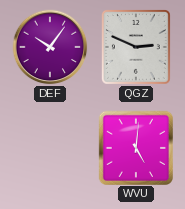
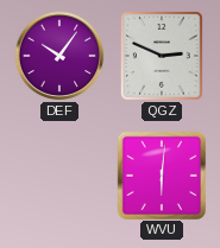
WVU: 5:01 -> 6:01
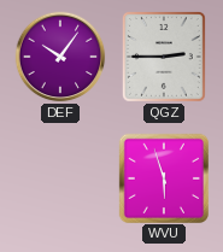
QGZ: 2:49 -> 2:45
WVU: 6:01 -> 5:57
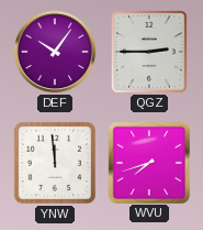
YNW: none -> 11:59
WVU: 5:57 -> 7:42
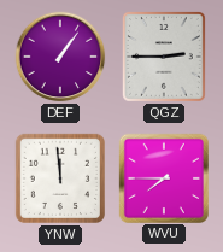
DEF: 10:06 -> 1:06
WVU: 7:42 -> 7:45
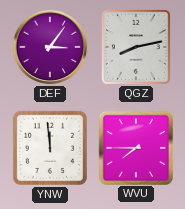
DEF: 1:06 -> 3:06
QGZ: 2:45 -> 8:13
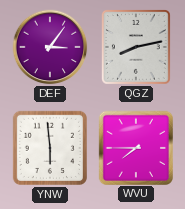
YNW: 11:59 -> 5:59
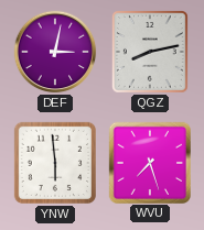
DEF: 3:06 -> 3:02
WVU: 7:45 -> 7:27
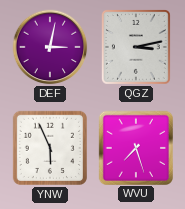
QGZ: 8:13 -> 3:13
YNW: 5:59 -> 5:56
